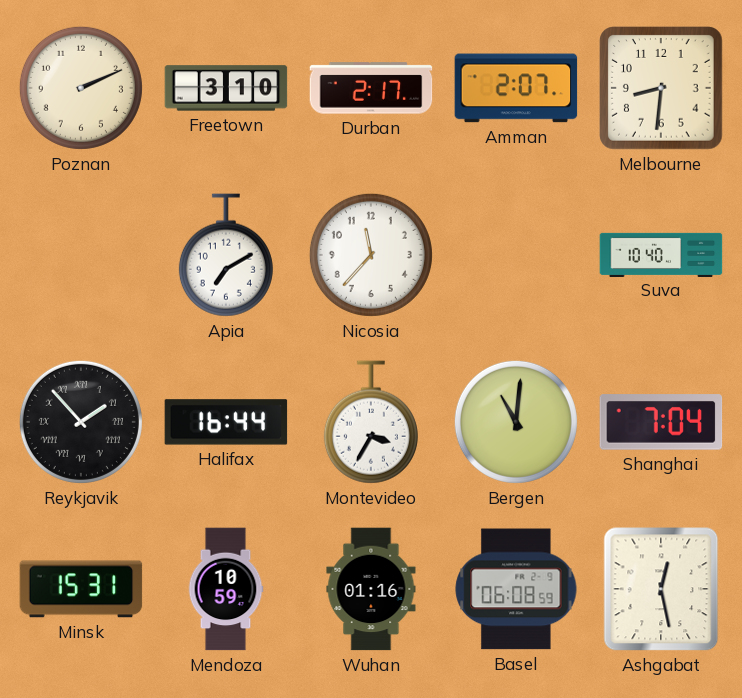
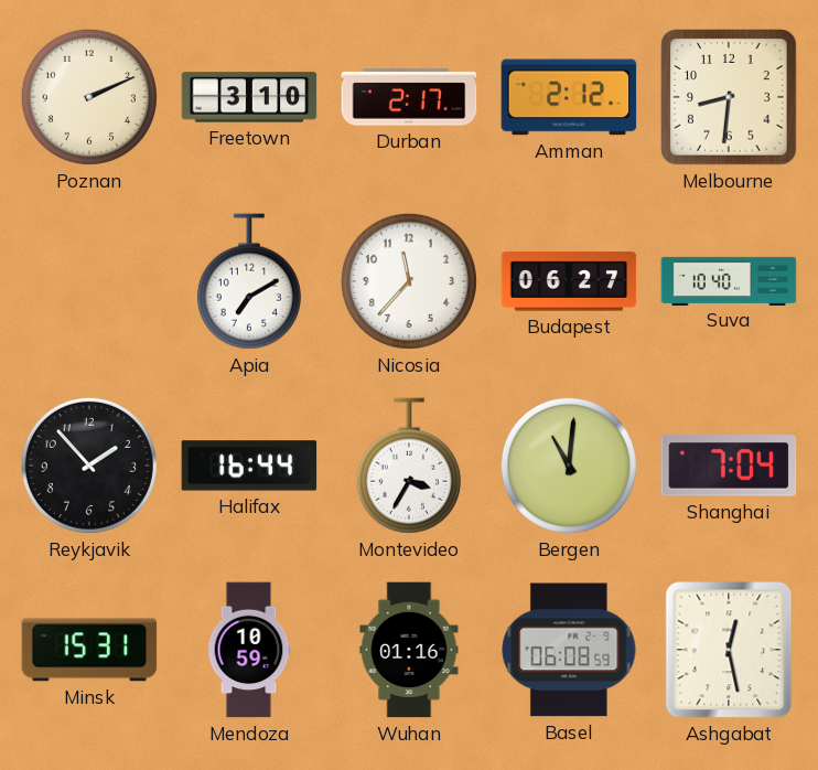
Amman: 2:07 -> 2:12
Budapest: none -> 06:27
Reykjavik numerals: Roman -> Arabic
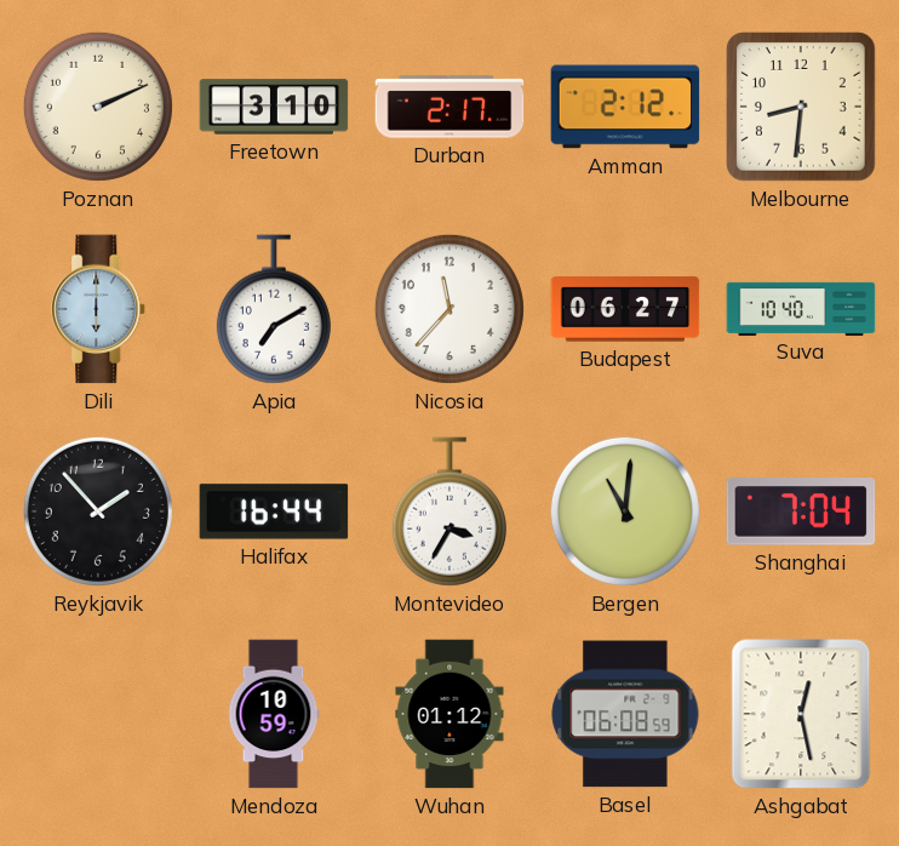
Dili: none -> 6:00
Minsk: 15:31 -> none
Wuhan: 01:16 -> 01:12
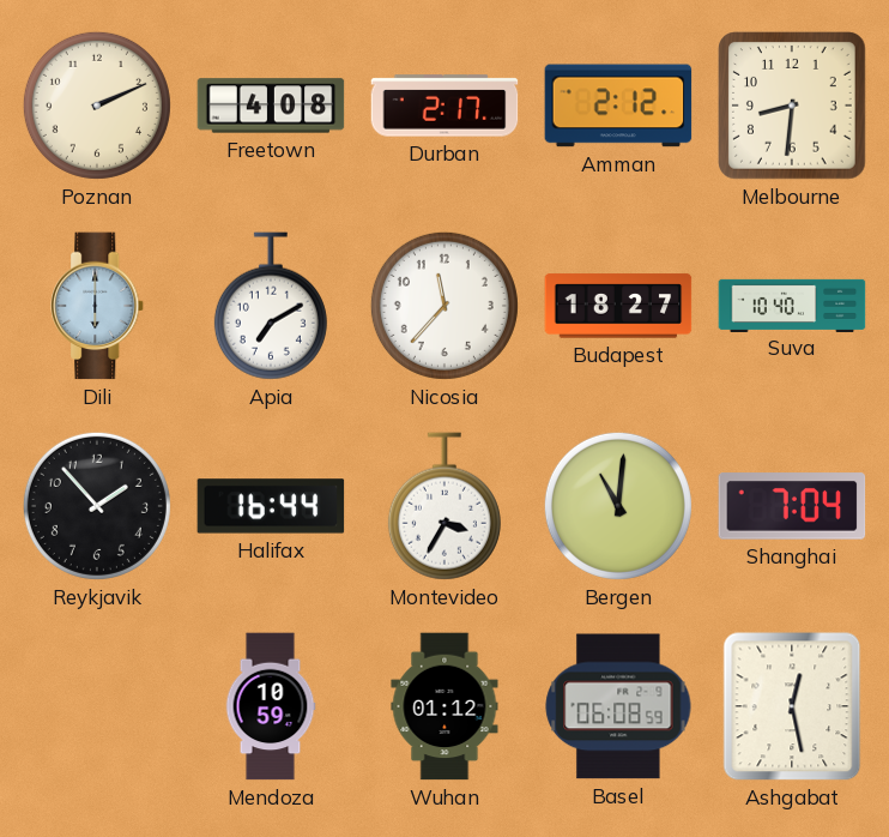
Freetown: 3:10 -> 4:08
Budapest: 06:27 -> 18:27
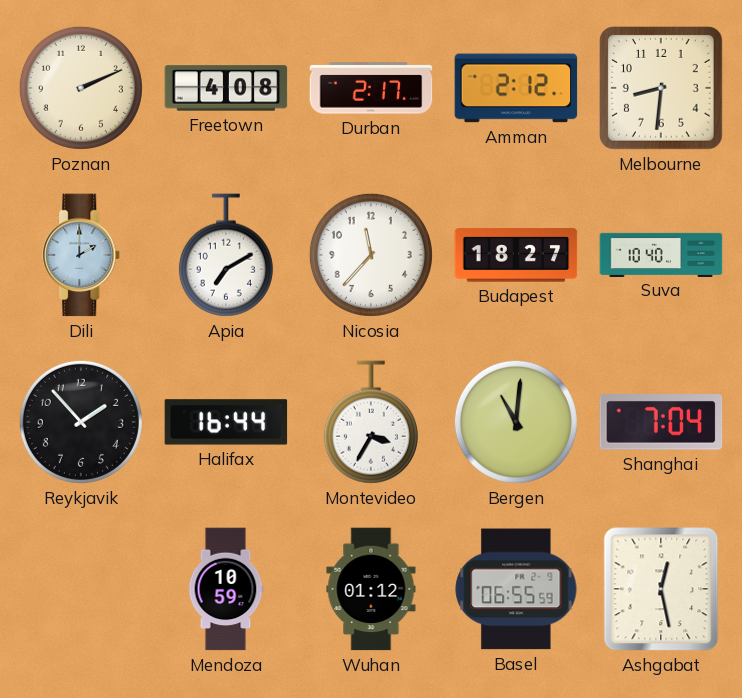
Dili: 6:00 -> 2:00
Basel: 06:08 -> 06:55
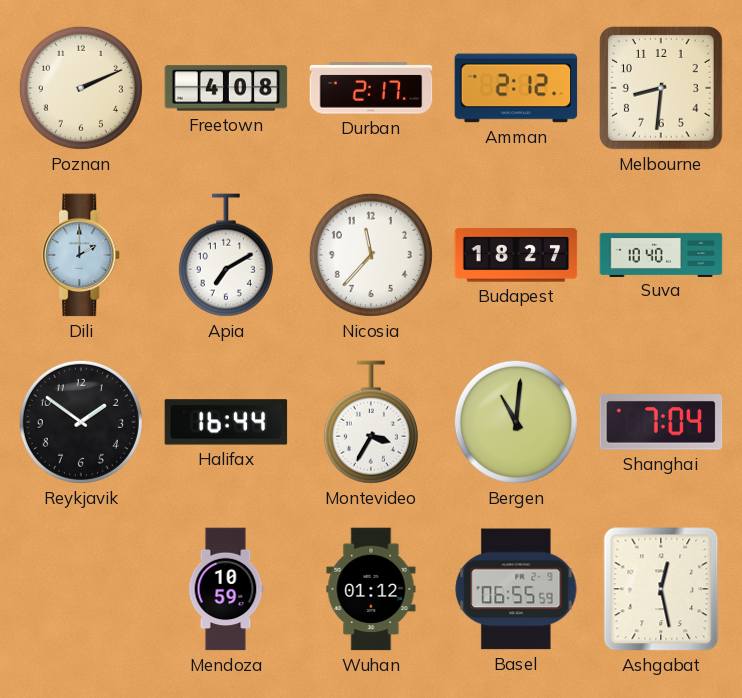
Reykjavik: 1:53 -> 1:51
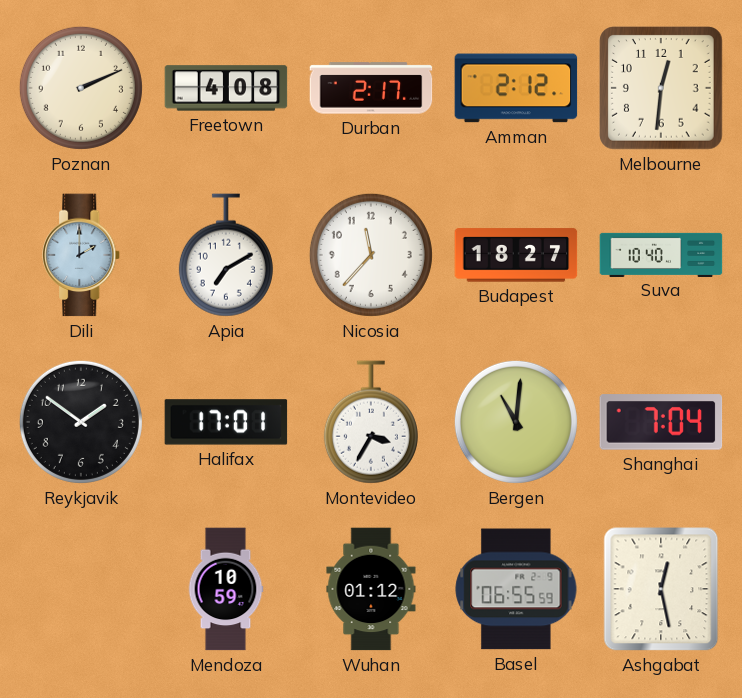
Melbourne: 8:31 -> 12:31
Halifax: 16:44 -> 17:01
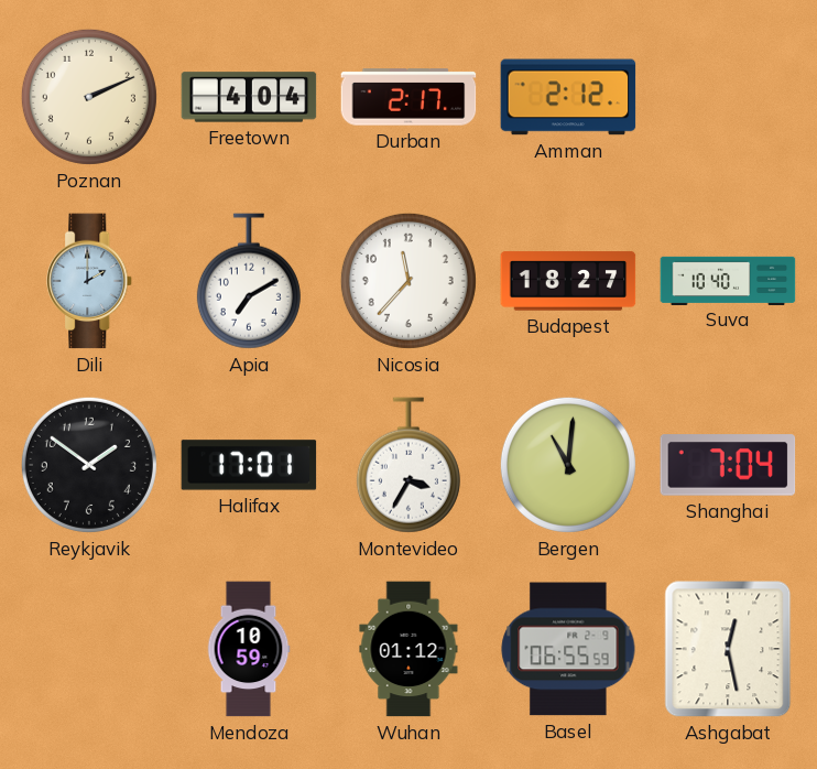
Freetown: 4:08 -> 4:04
Melbourne: 12:31 -> none
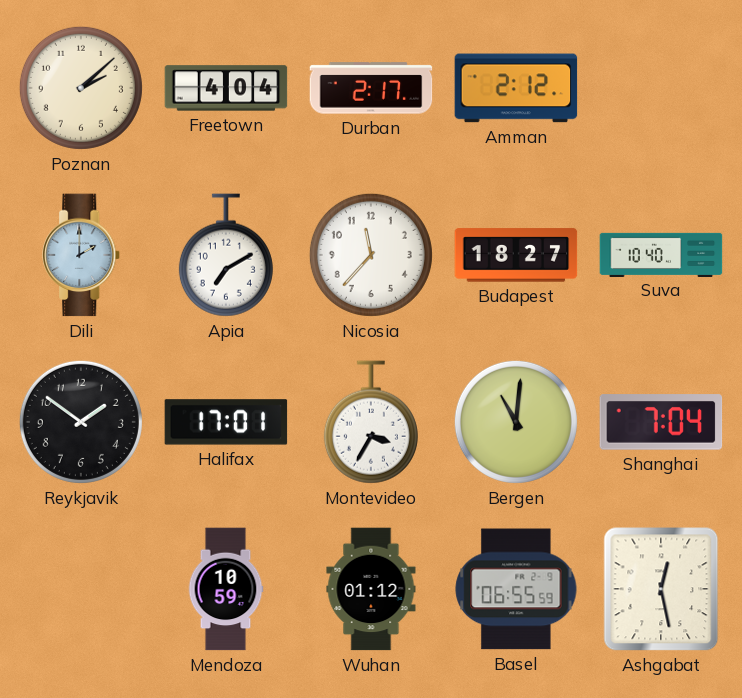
Poznan: 2:11 -> 2:08
